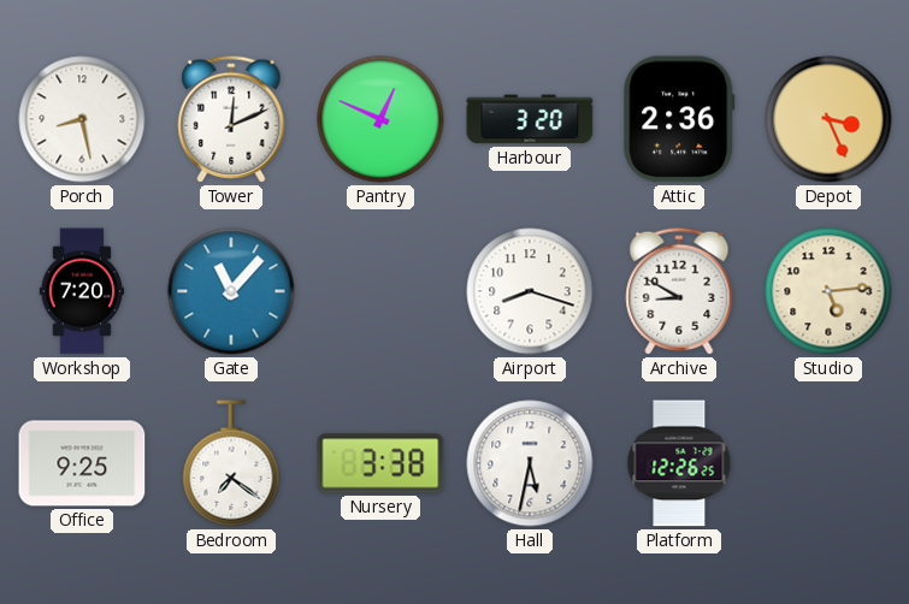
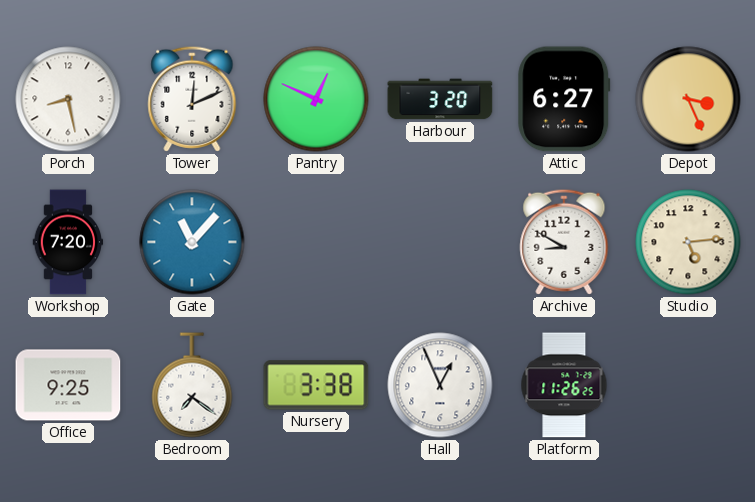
Attic: 2:36 -> 6:27
Airport: 8:18 -> none
Hall: 5:32 -> 12:56
Platform: 12:26 -> 11:26
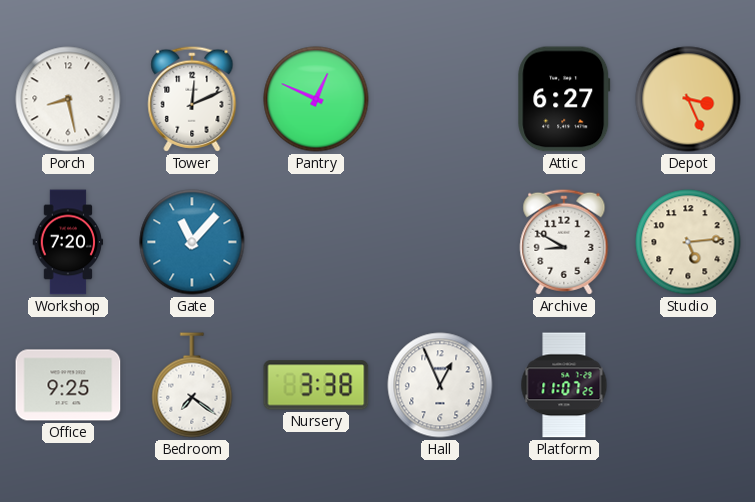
Harbour: 3:20 -> none
Platform: 11:26 -> 11:07
